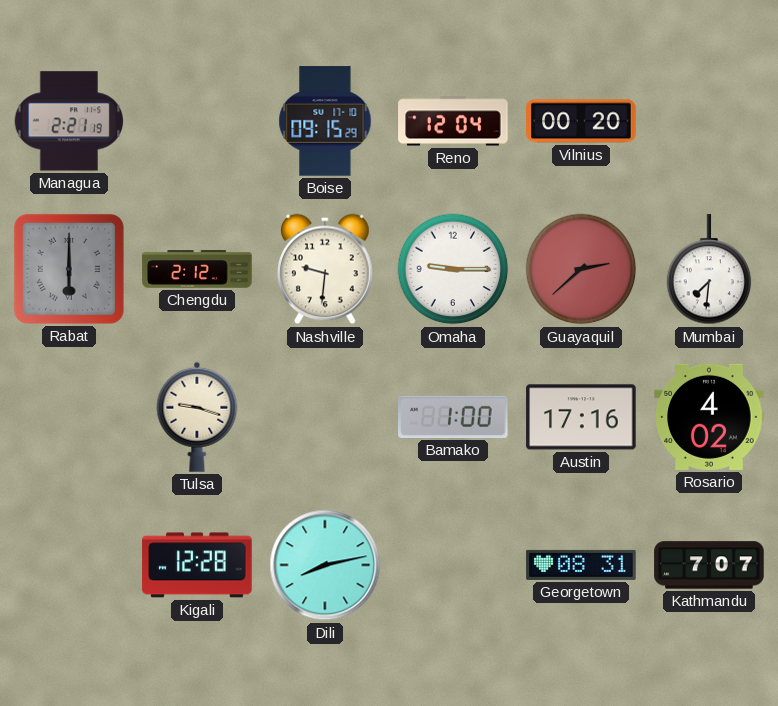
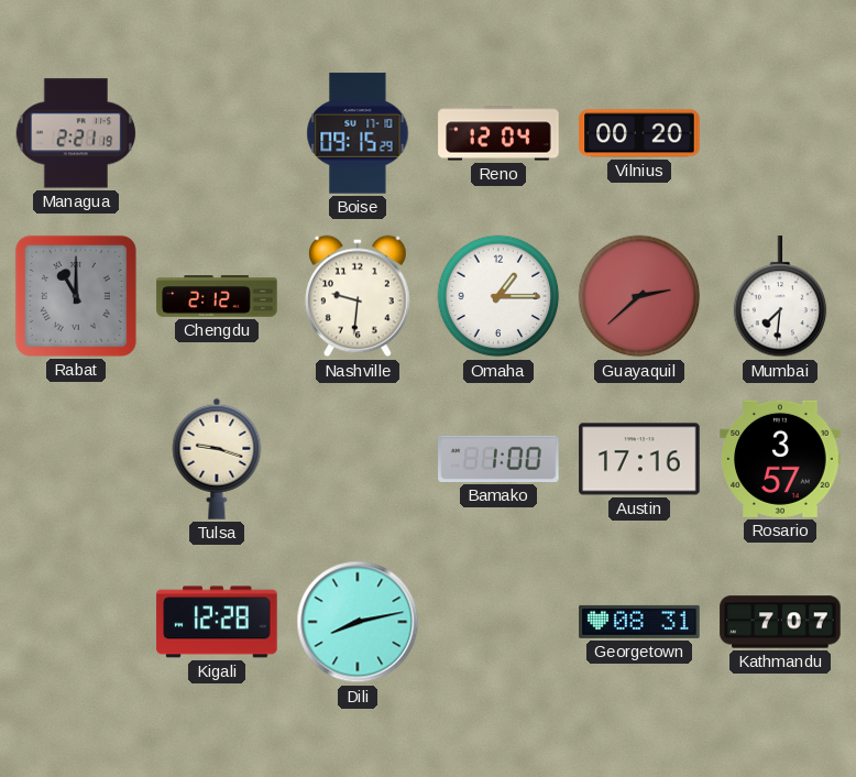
Rabat: 6:00 -> 11:00
Omaha: 9:15 -> 1:15
Rosario: 4:02 -> 3:57
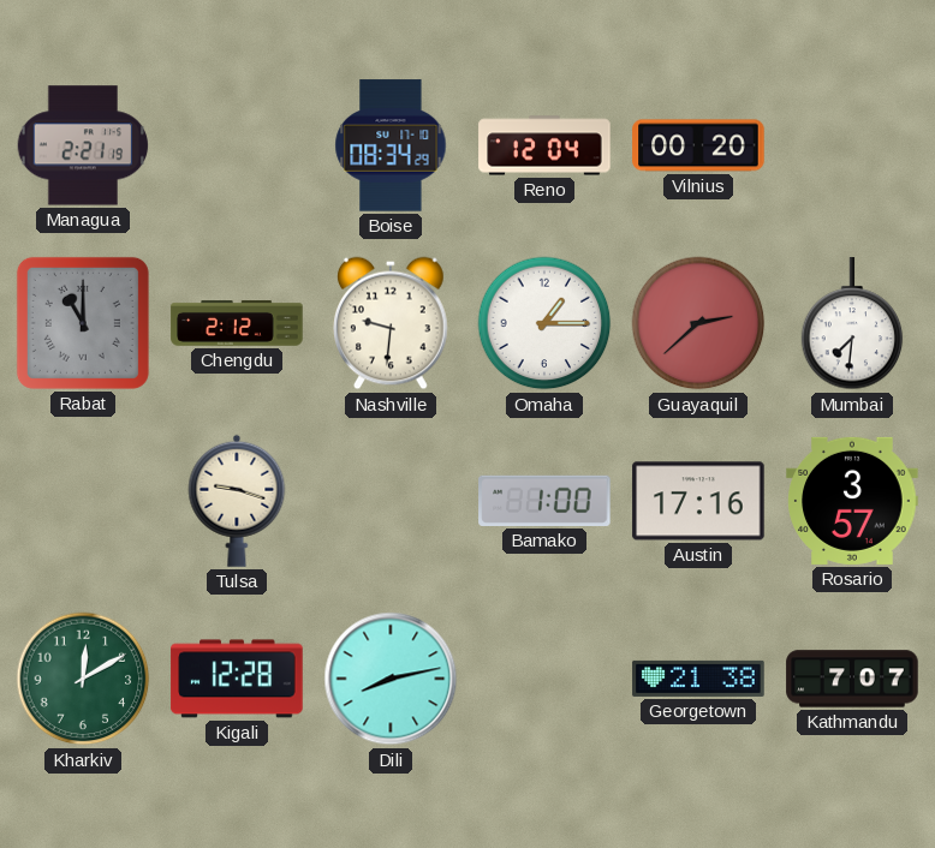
Boise: 09:15 -> 08:34
Kharkiv: none -> 12:10
Georgetown: 08:31 -> 21:38
